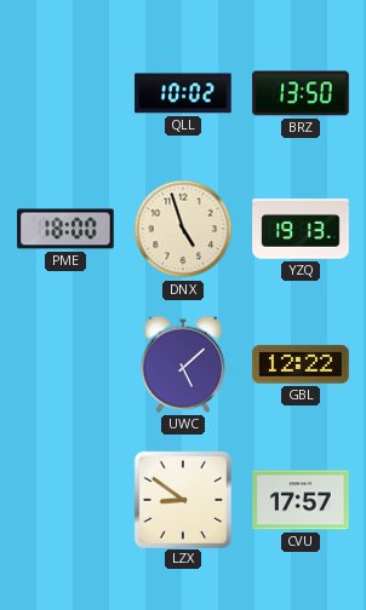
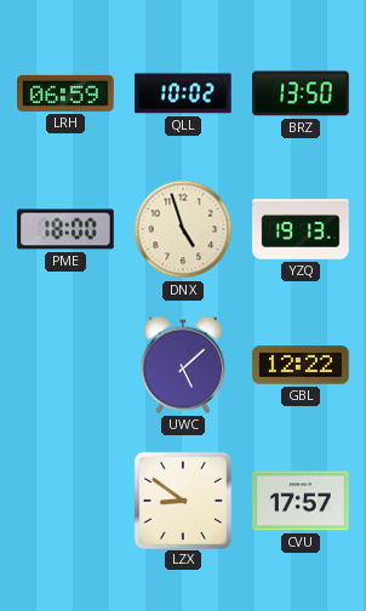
LRH: none -> 06:59
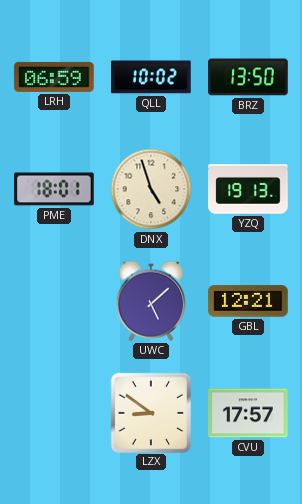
PME: 18:00 -> 18:01
GBL: 12:22 -> 12:21
